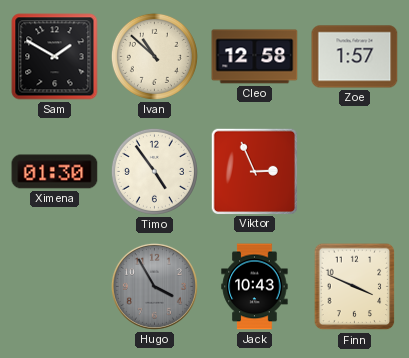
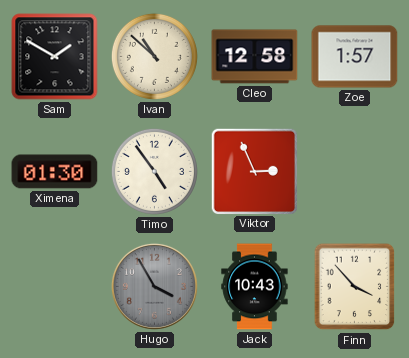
Finn: 3:49 -> 3:53
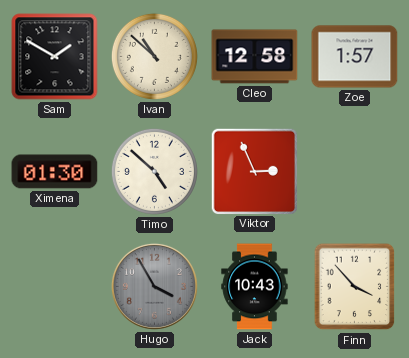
Timo: 4:54 -> 4:52
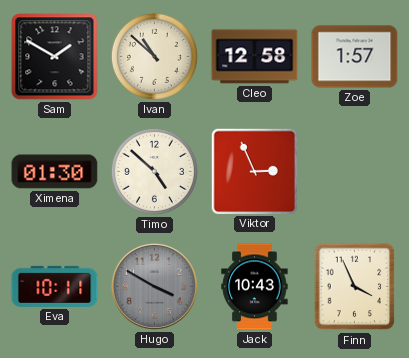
Eva: none -> 10:11
Hugo: 3:55 -> 3:50
Finn: 3:53 -> 3:56
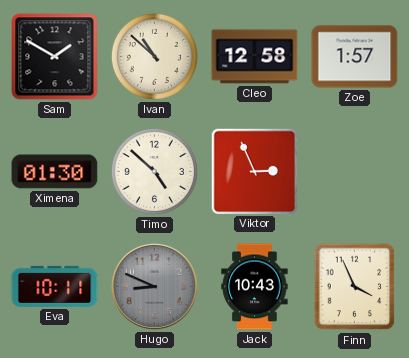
Hugo: 3:50 -> 8:49
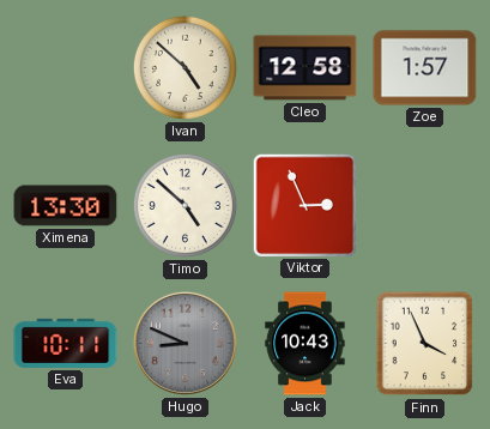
Sam: 1:50 -> none
Ivan: 10:52 -> 4:52
Ximena: 01:30 -> 13:30
